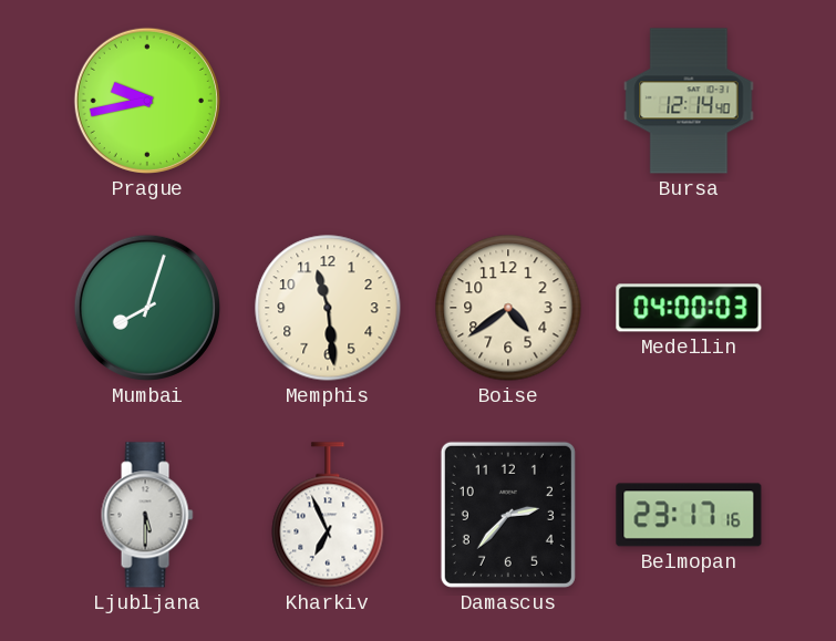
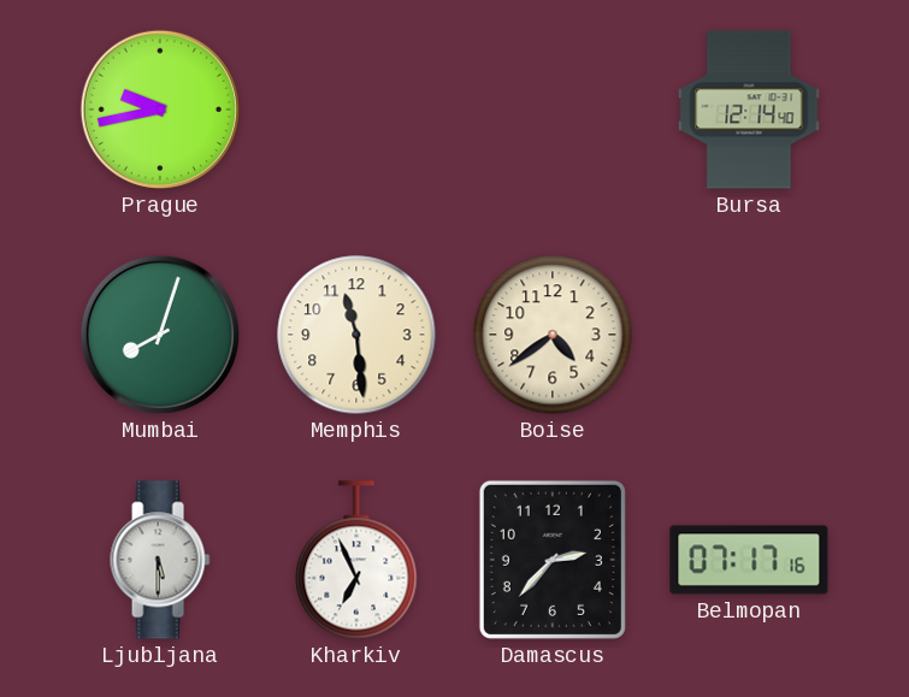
Medellin: 04:00 -> none
Belmopan: 23:17 -> 07:17
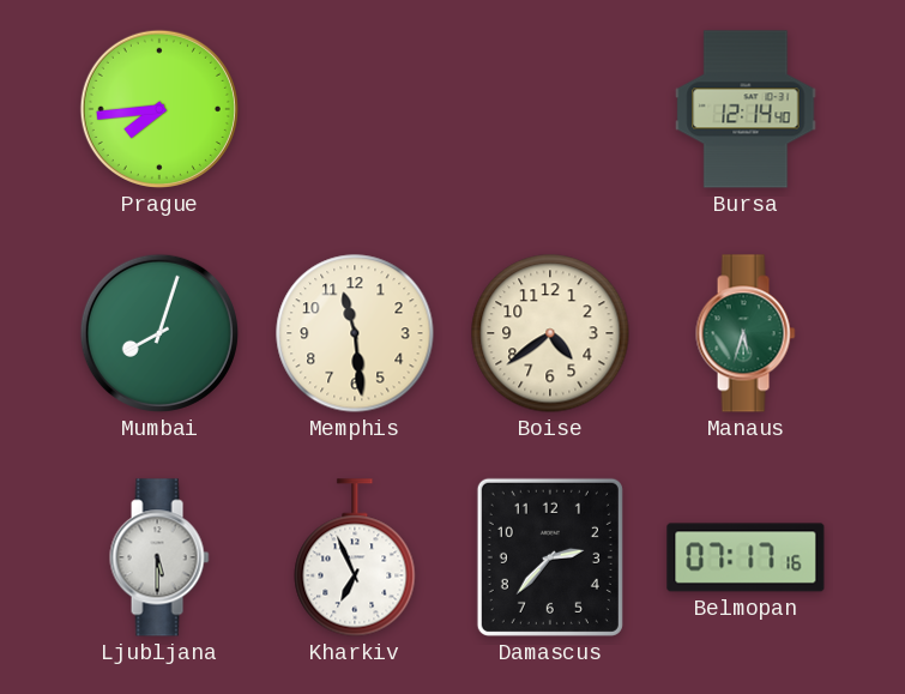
Prague: 9:43 -> 7:44
Manaus: none -> 5:33
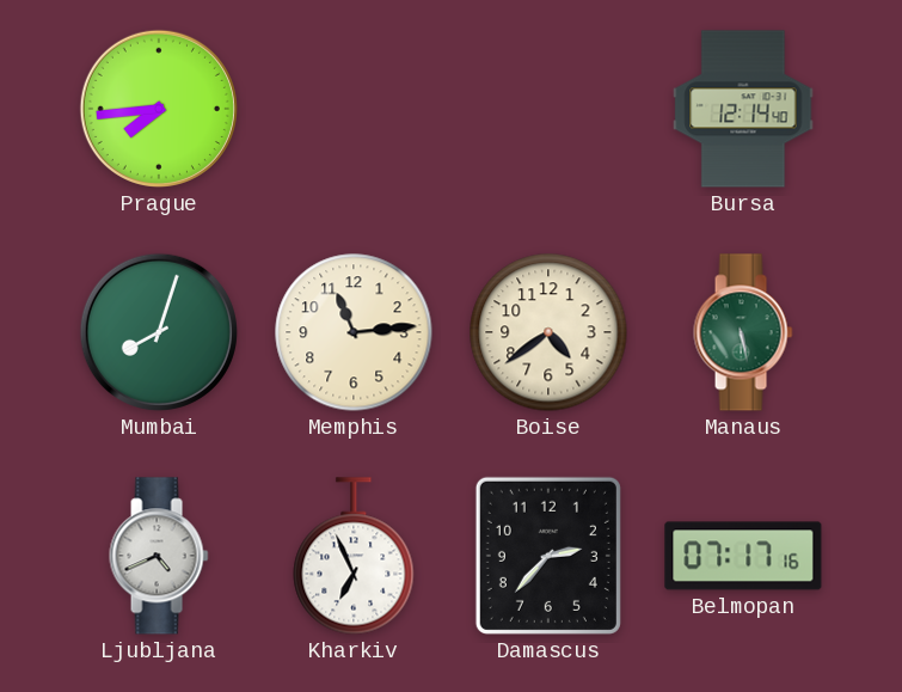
Memphis: 11:29 -> 11:14
Manaus: 5:33 -> 5:28
Ljubljana: 5:30 -> 4:41
